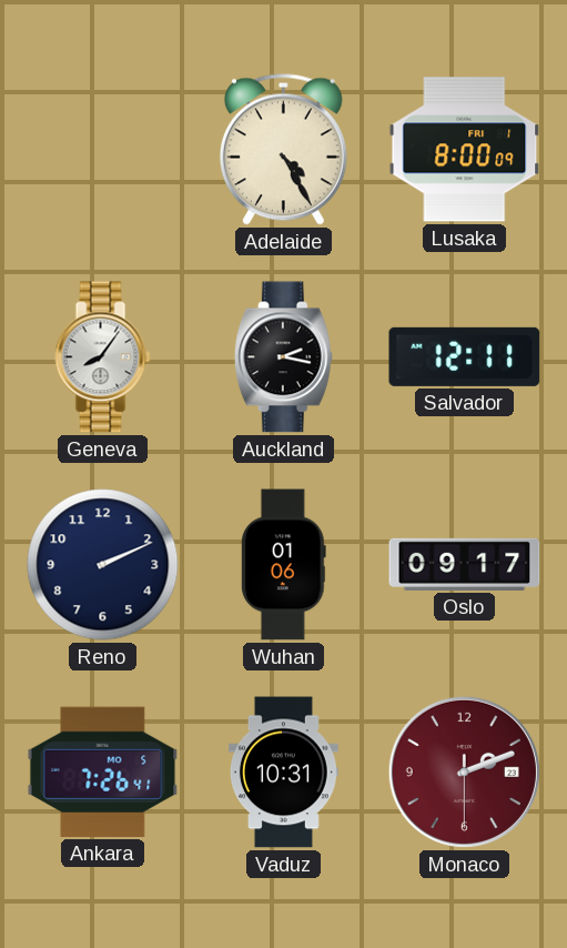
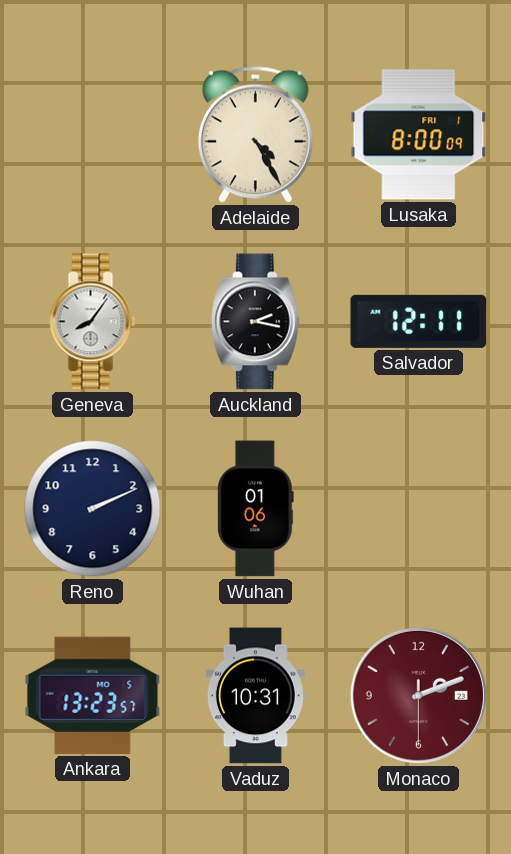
Oslo: 09:17 -> none
Ankara: 7:26 -> 13:23
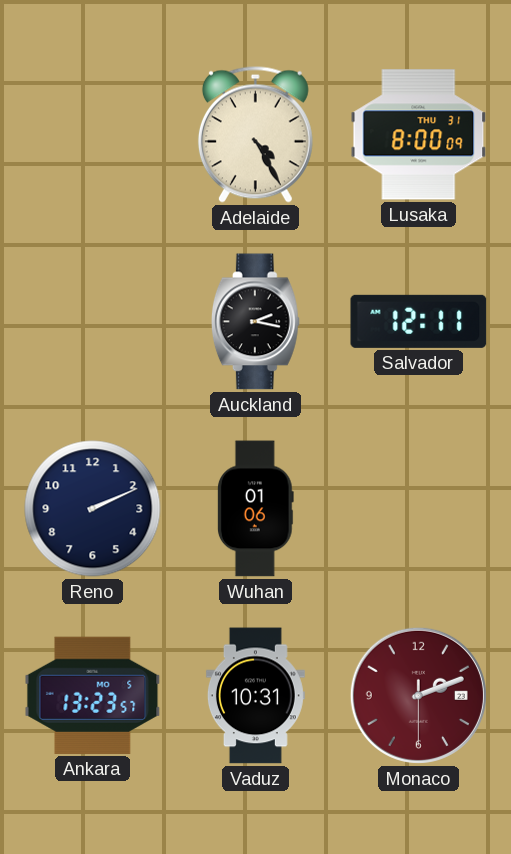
Lusaka date: FRI 1 -> THU 31
Geneva: 8:06 -> none
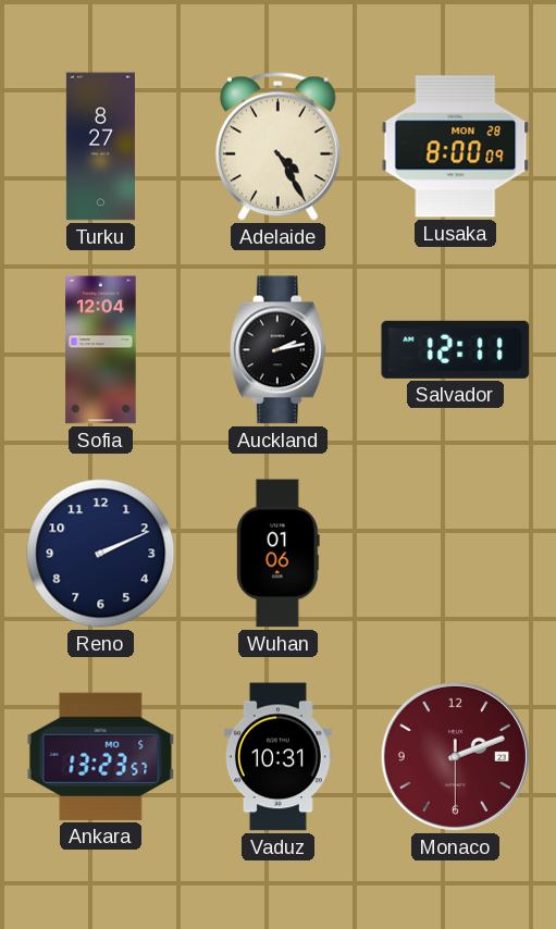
Turku: none -> 8:27
Lusaka date: THU 31 -> MON 28
Sofia: none -> 12:04
Auckland: 2:17 -> 2:13
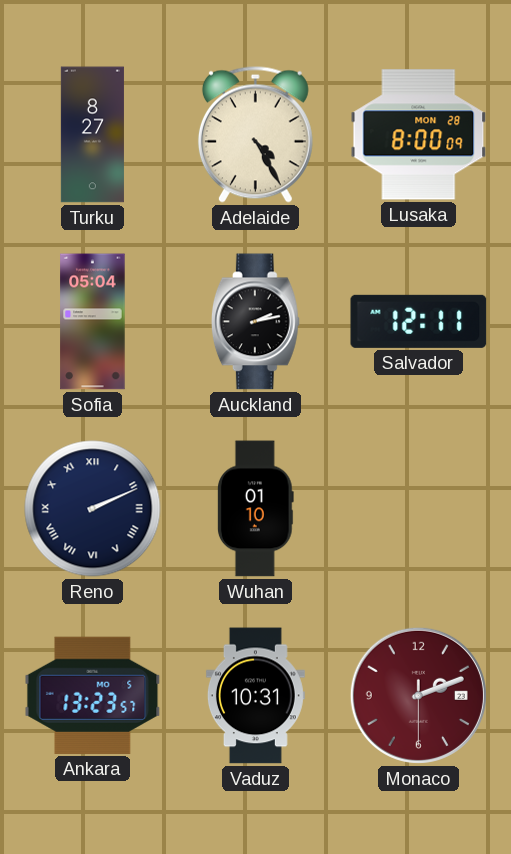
Sofia: 12:04 -> 05:04
Reno numerals: Arabic -> Roman
Wuhan: 01:06 -> 01:10
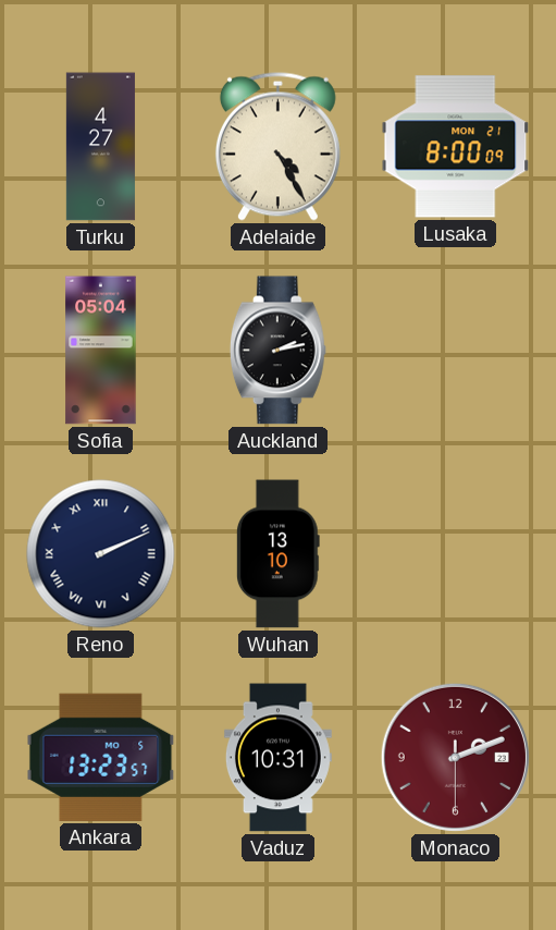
Turku: 8:27 -> 4:27
Lusaka date: MON 28 -> MON 21
Salvador: 12:11 -> none
Wuhan: 01:10 -> 13:10
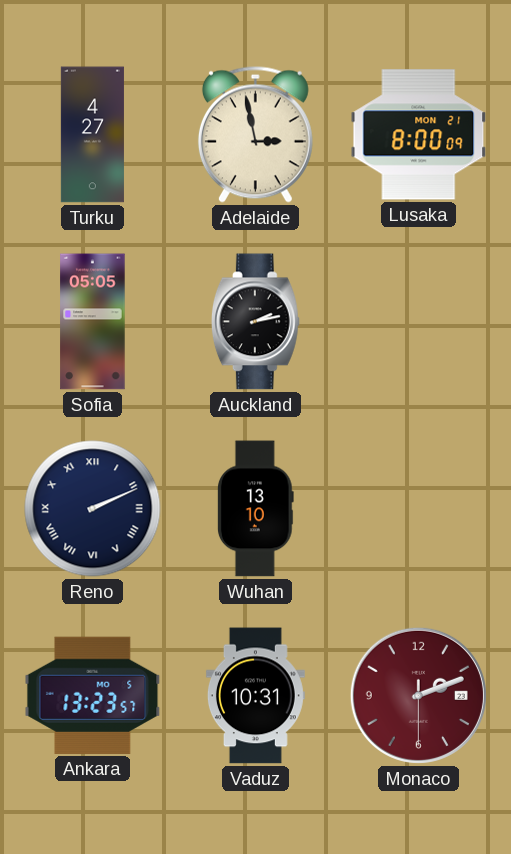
Adelaide: 4:25 -> 2:58
Sofia: 05:04 -> 05:05
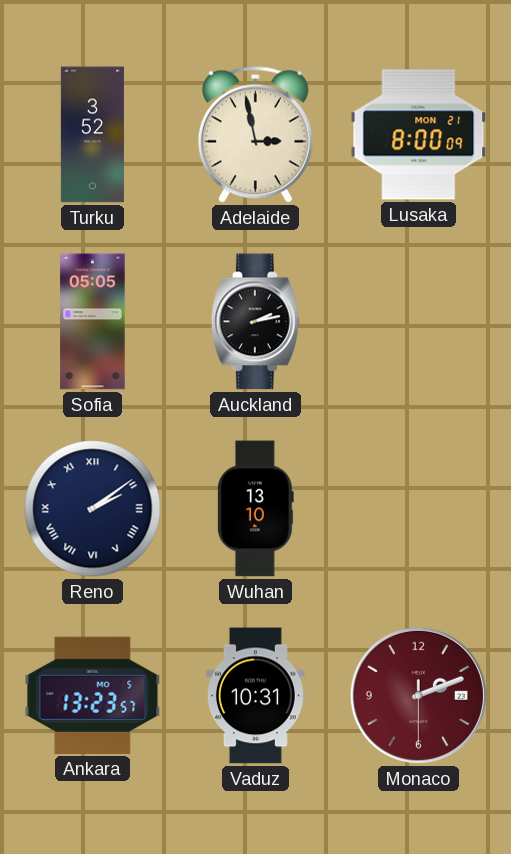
Turku: 4:27 -> 3:52
Reno: 2:11 -> 2:09
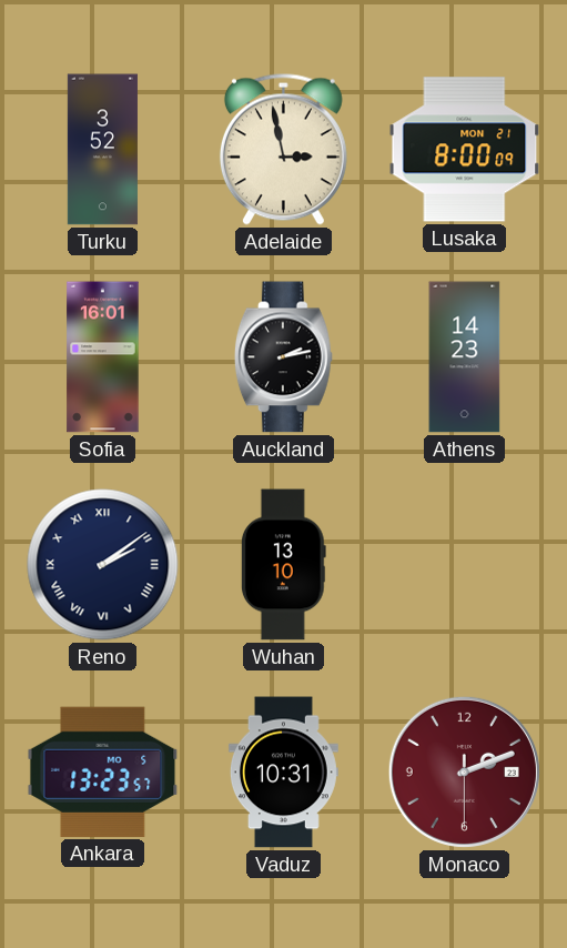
Sofia: 05:05 -> 16:01
Athens: none -> 14:23
